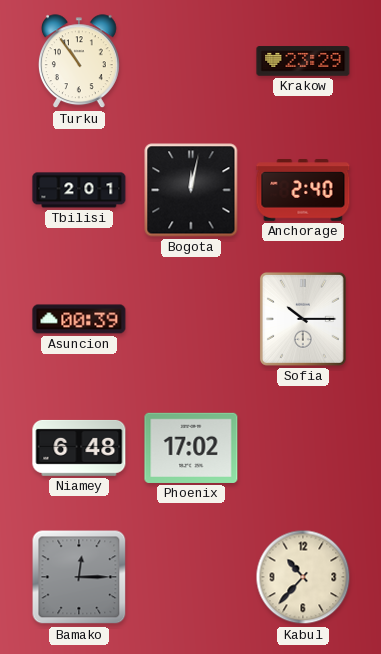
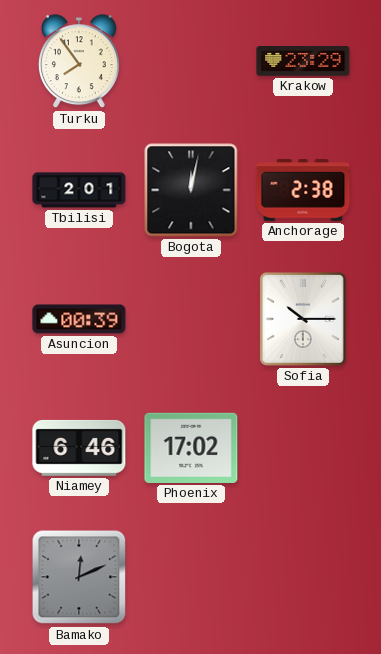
Turku: 10:54 -> 7:54
Anchorage: 2:40 -> 2:38
Niamey: 6:48 -> 6:46
Bamako: 12:15 -> 12:11
Kabul: 10:37 -> none
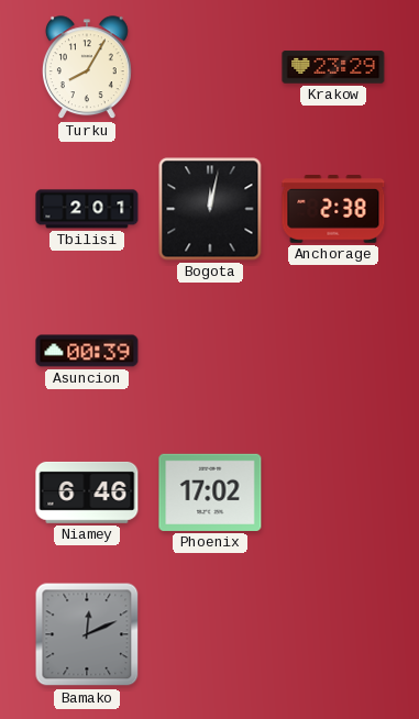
Turku: 7:54 -> 8:05
Sofia: 10:15 -> none
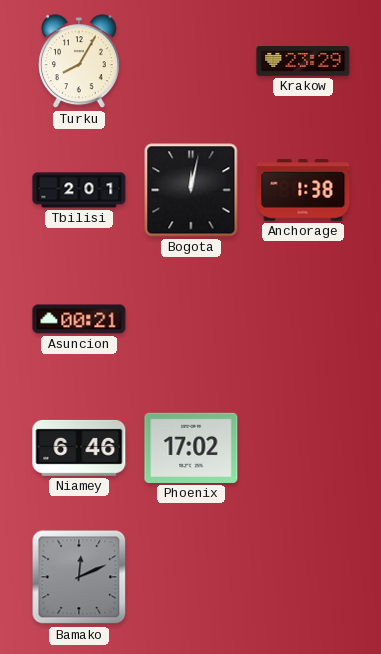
Anchorage: 2:38 -> 1:38
Asuncion: 00:39 -> 00:21
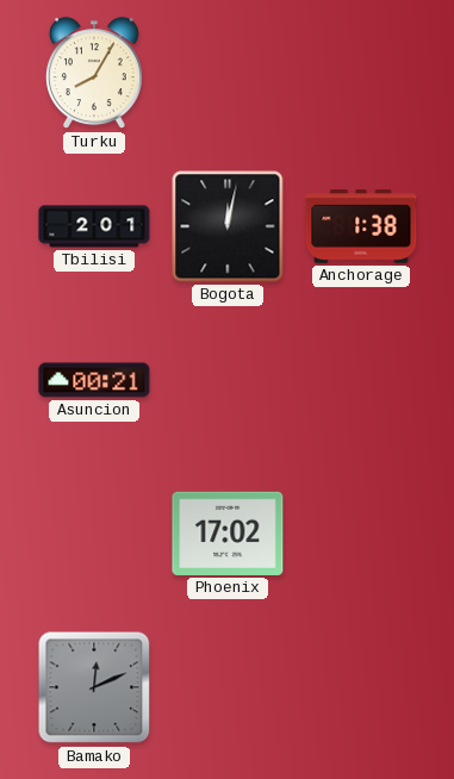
Krakow: 23:29 -> none
Niamey: 6:46 -> none
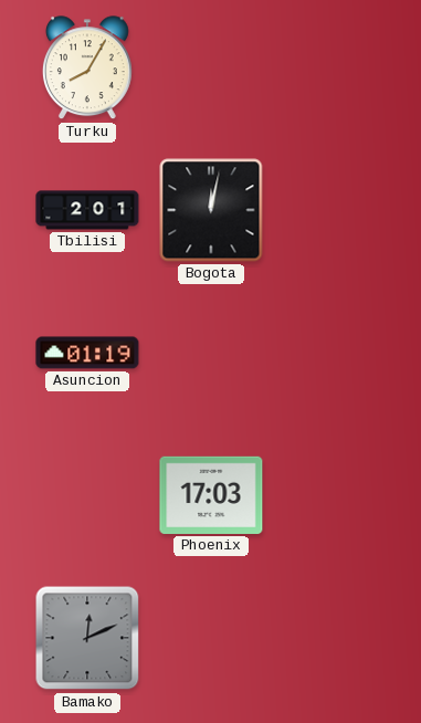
Anchorage: 1:38 -> none
Asuncion: 00:21 -> 01:19
Phoenix: 17:02 -> 17:03
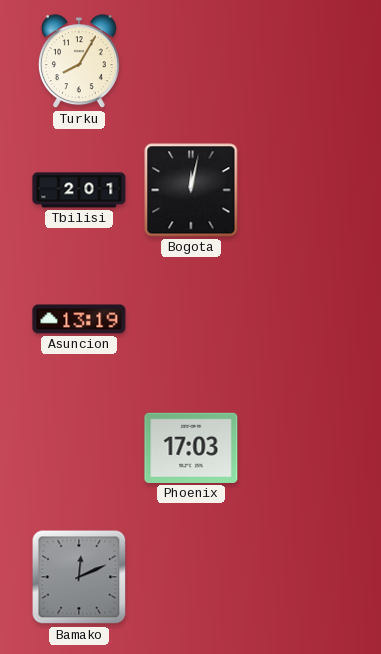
Asuncion: 01:19 -> 13:19
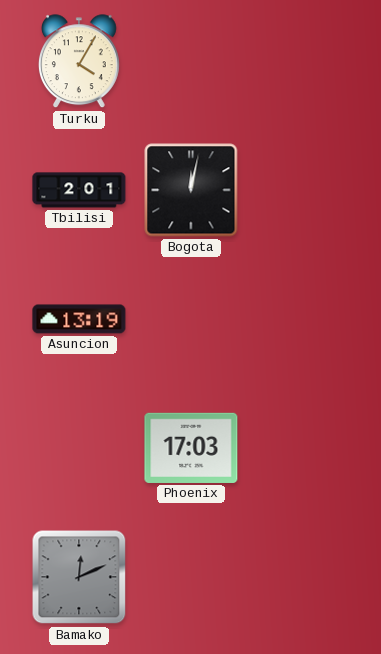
Turku: 8:05 -> 4:05
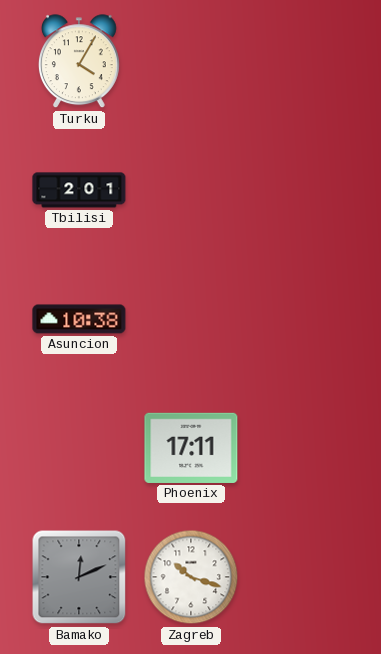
Bogota: 12:02 -> none
Asuncion: 13:19 -> 10:38
Phoenix: 17:03 -> 17:11
Zagreb: none -> 10:18
